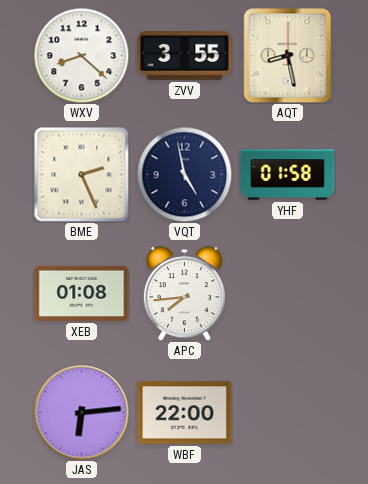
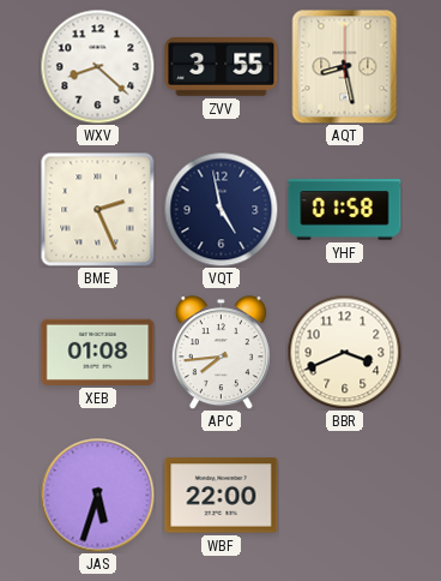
BBR: none -> 3:41
JAS: 6:14 -> 5:33
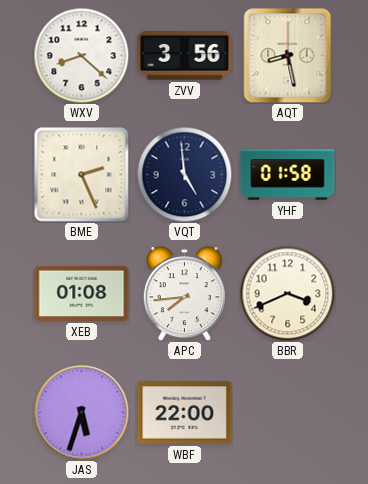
ZVV: 3:55 -> 3:56
VQT: 4:58 -> 4:59
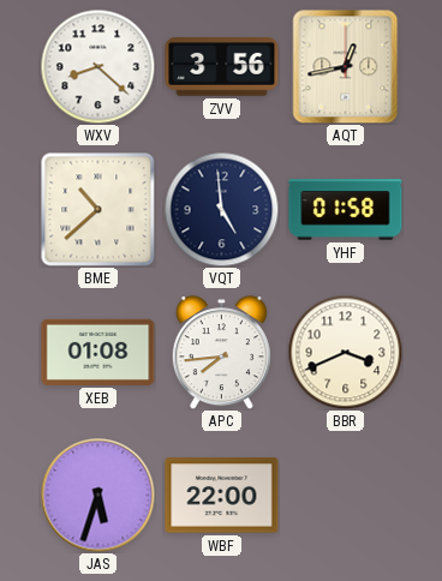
AQT: 8:28 -> 12:43
BME: 2:26 -> 10:38
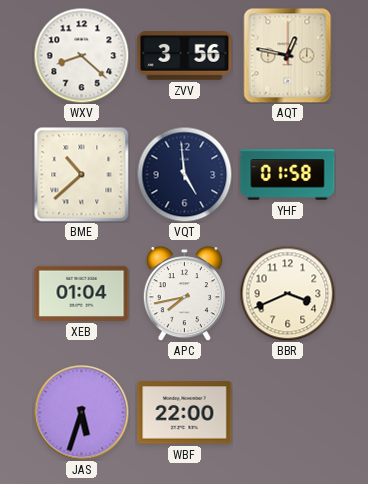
AQT: 12:43 -> 12:47
XEB: 01:08 -> 01:04
APC: 7:44 -> 7:43
